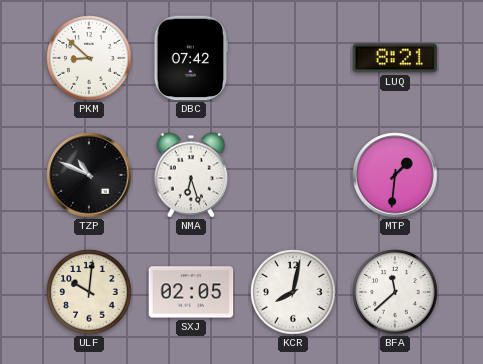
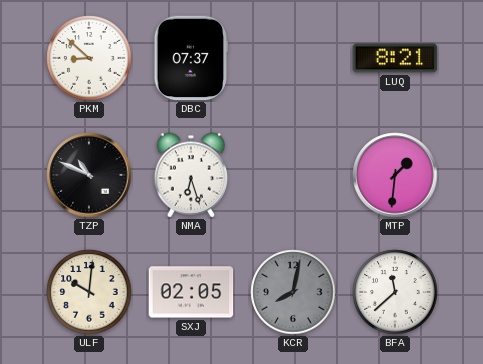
DBC: 07:42 -> 07:37
KCR dial: white -> grey
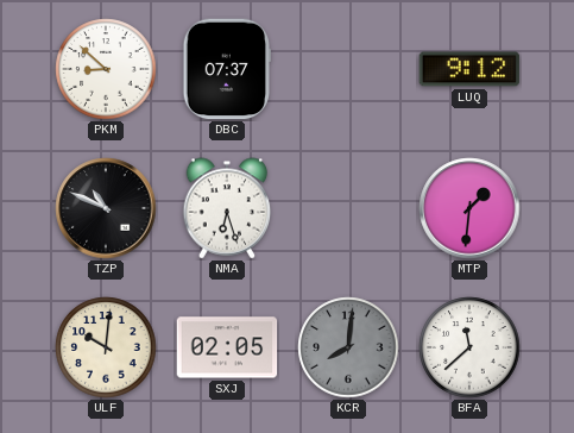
LUQ: 8:21 -> 9:12
KCR: 8:02 -> 8:01
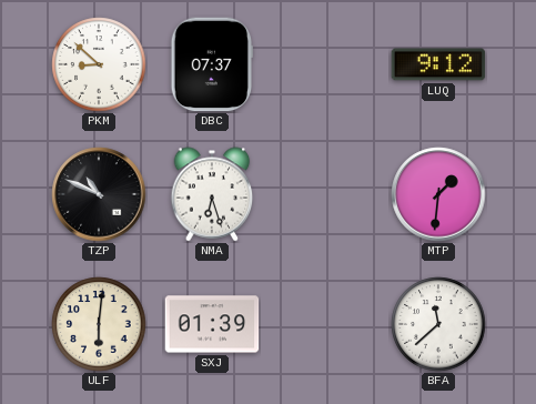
ULF: 10:01 -> 6:01
SXJ: 02:05 -> 01:39
KCR: 8:01 -> none
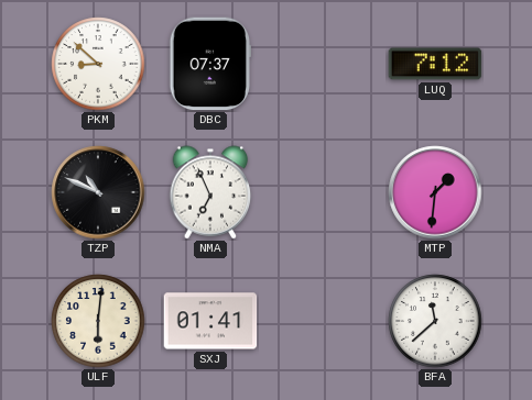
LUQ: 9:12 -> 7:12
NMA: 6:27 -> 6:56
SXJ: 01:39 -> 01:41
